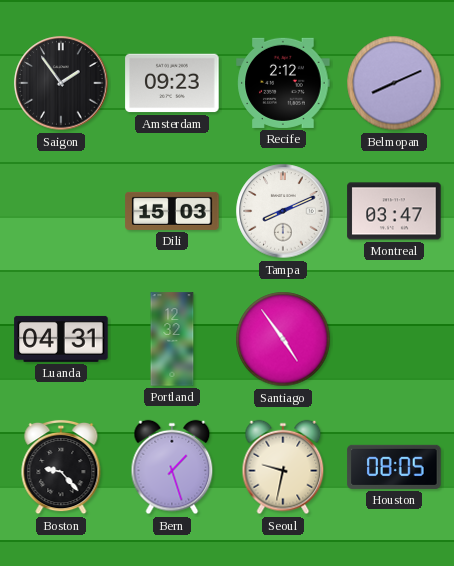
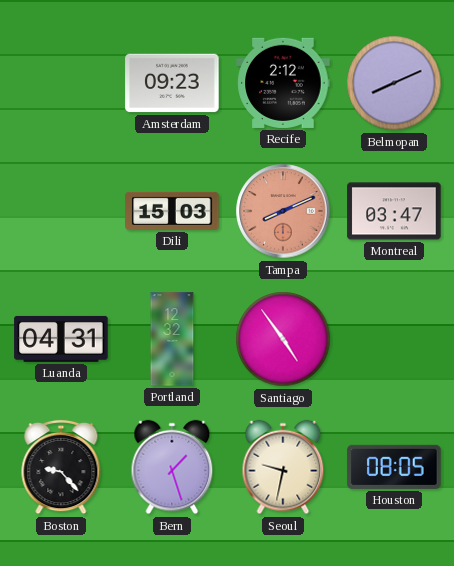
Saigon: 1:54 -> none
Tampa dial: white -> salmon
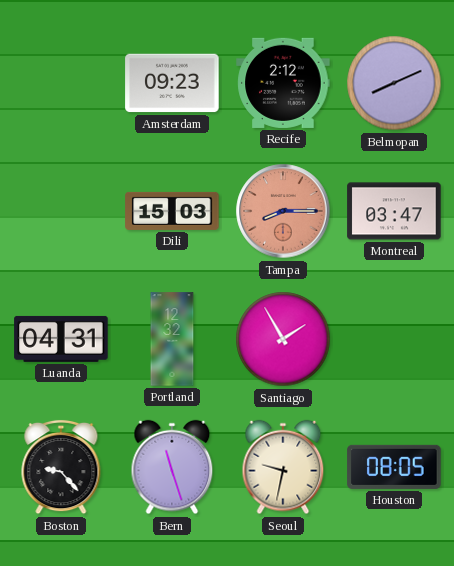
Tampa: 8:11 -> 8:15
Santiago: 4:54 -> 1:55
Bern: 1:27 -> 11:27
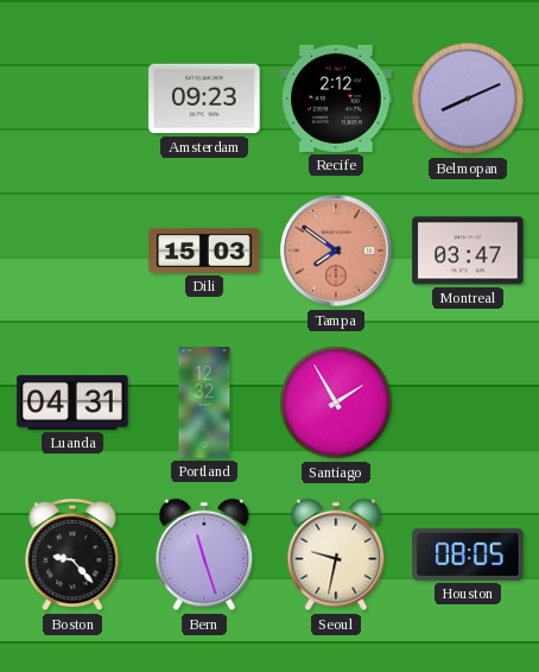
Tampa: 8:15 -> 7:51
